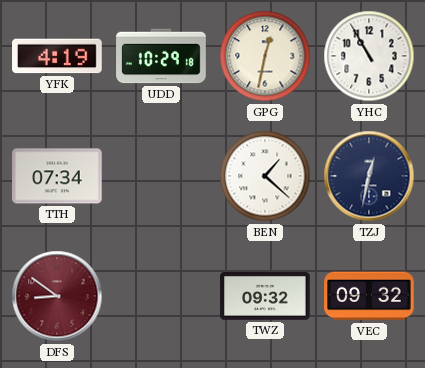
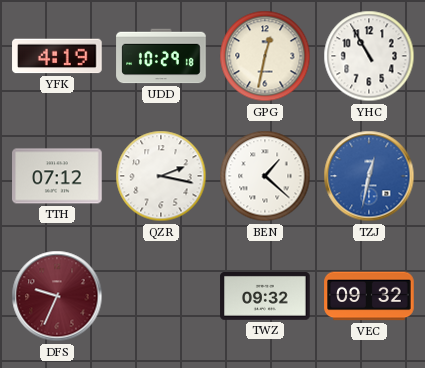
TTH: 07:34 -> 07:12
QZR: none -> 2:17
TZJ dial: navy -> blue
DFS: 8:51 -> 9:34
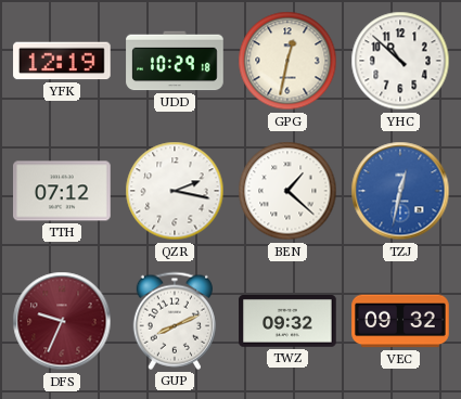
YFK: 4:19 -> 12:19
YHC: 10:55 -> 10:52
GUP: none -> 8:11
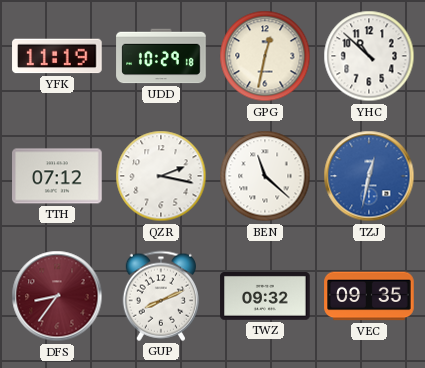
YFK: 12:19 -> 11:19
BEN: 1:22 -> 11:22
DFS: 9:34 -> 8:36
VEC: 09:32 -> 09:35
